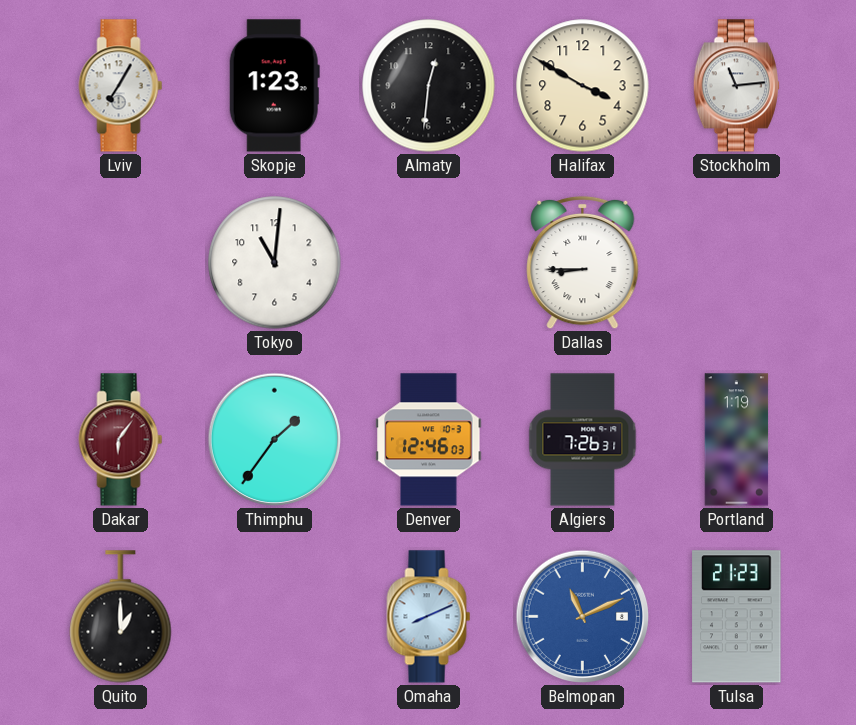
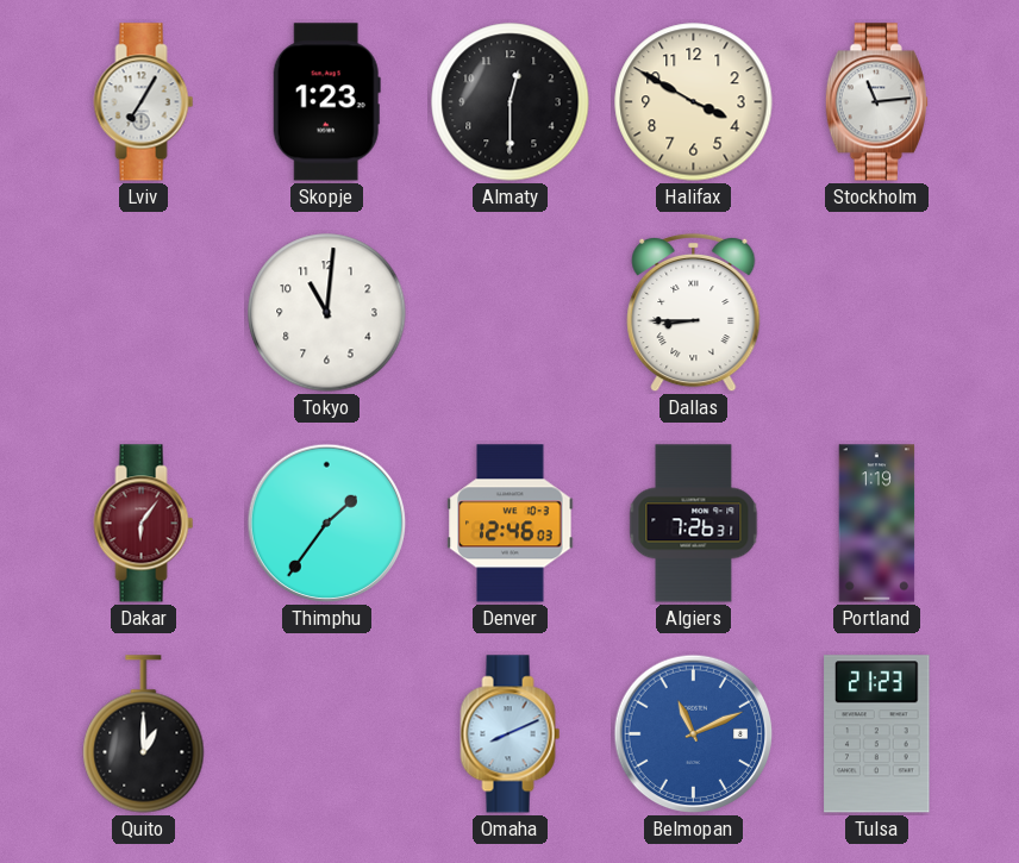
Almaty: 12:31 -> 12:30
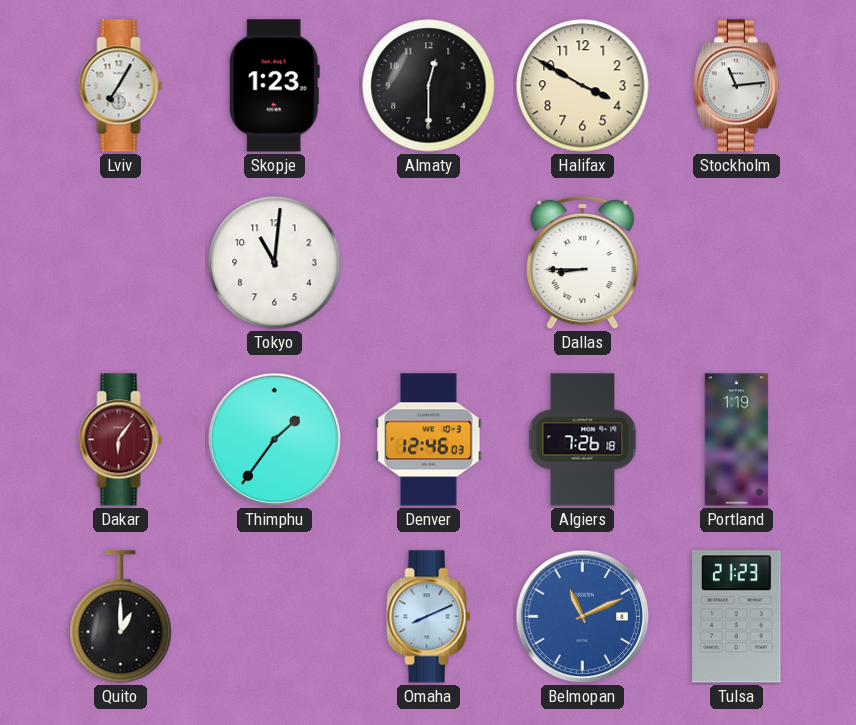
Algiers: 7:26:31 -> 7:26:18
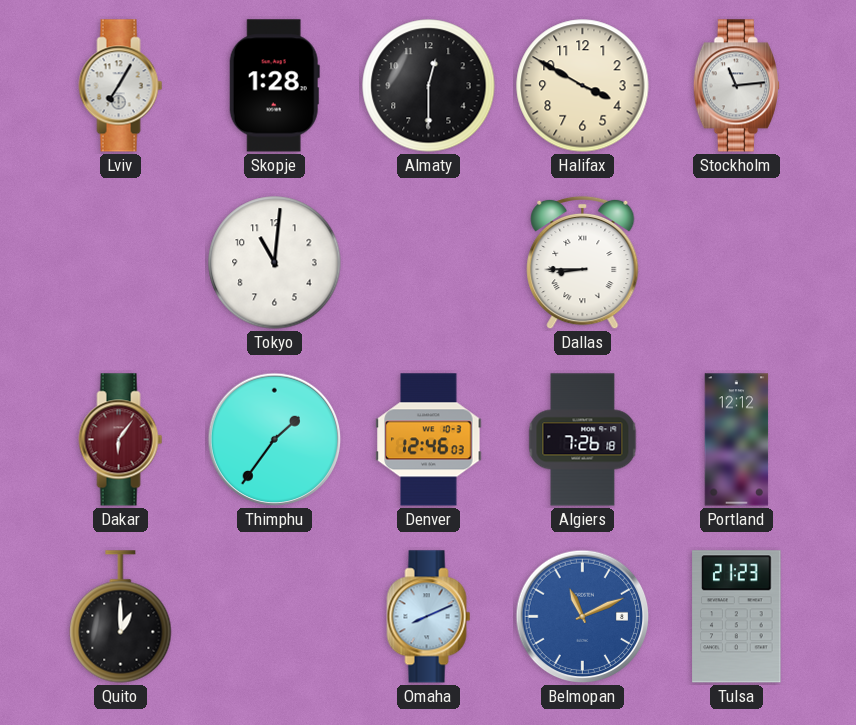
Skopje: 1:23 -> 1:28
Portland: 1:19 -> 12:12
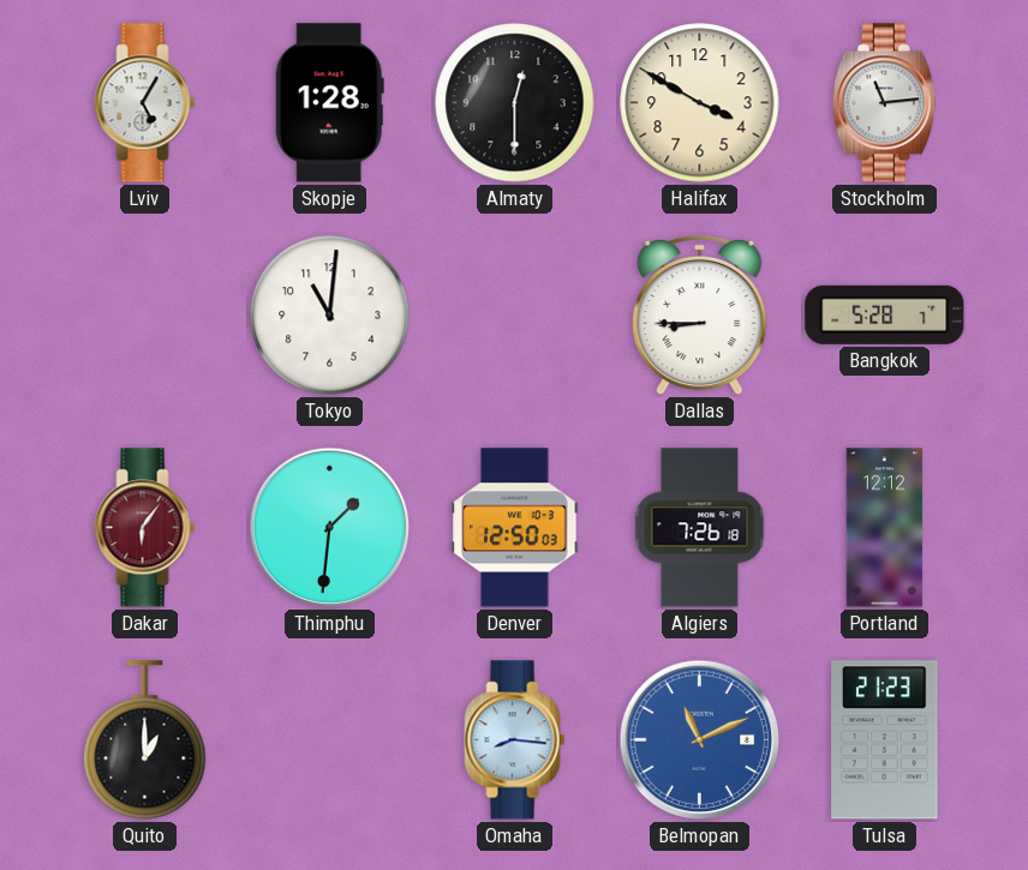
Lviv: 7:05 -> 5:05
Bangkok: none -> 5:28
Thimphu: 1:36 -> 1:31
Denver: 12:46 -> 12:50
Omaha: 8:11 -> 8:16
